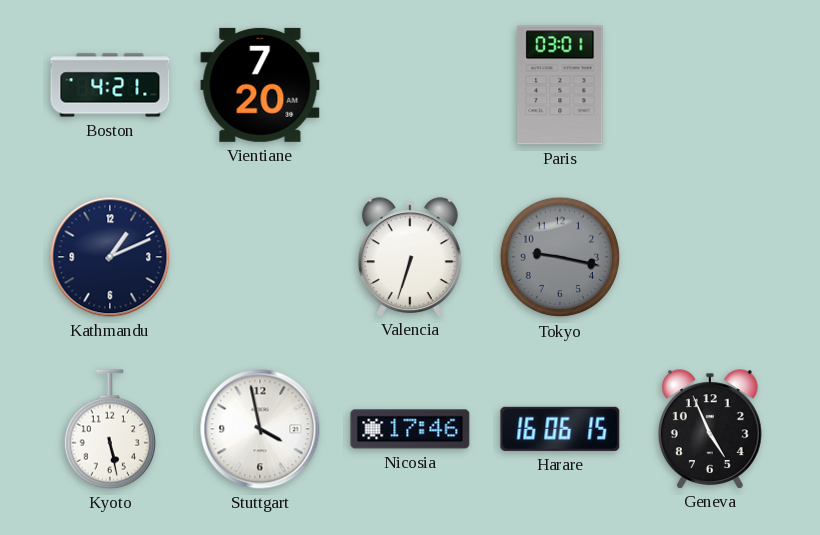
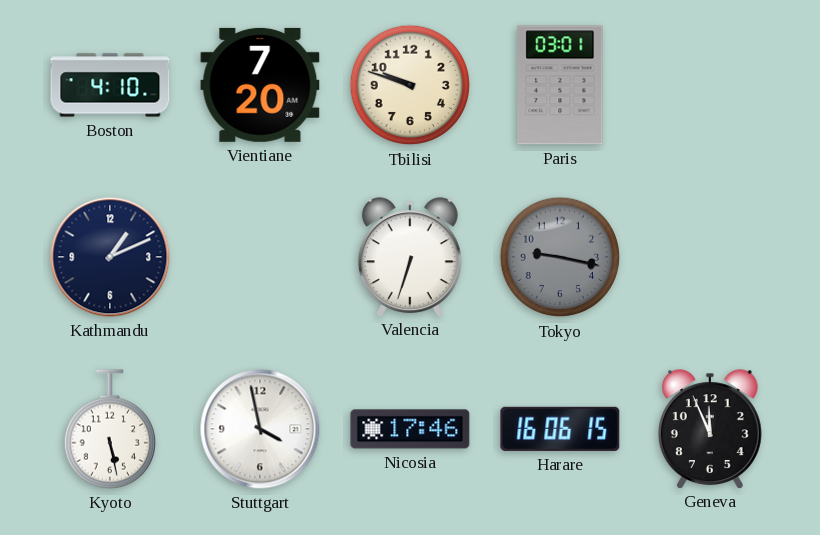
Boston: 4:21 -> 4:10
Tbilisi: none -> 9:48
Geneva: 4:56 -> 11:56
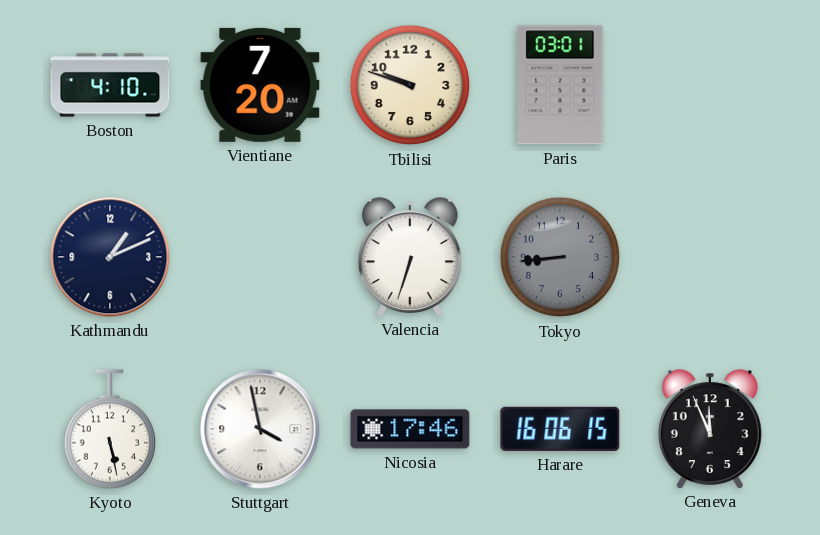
Tokyo: 9:17 -> 8:44
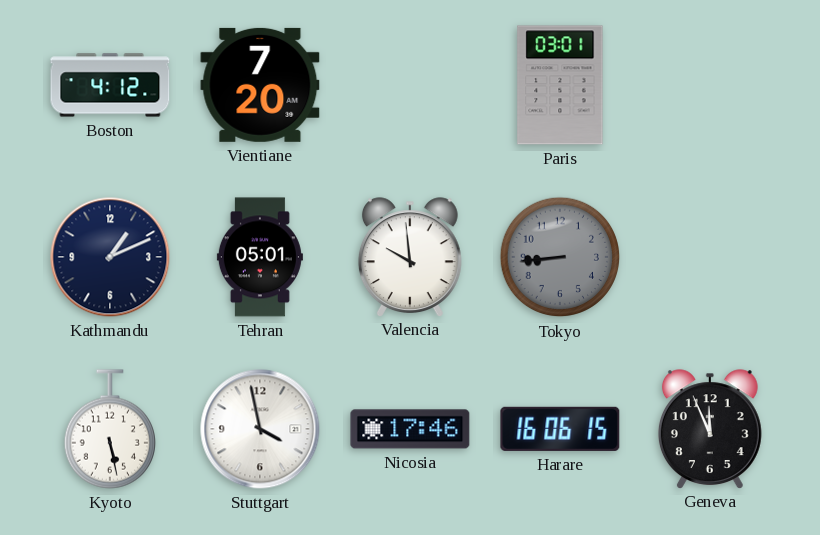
Boston: 4:10 -> 4:12
Tbilisi: 9:48 -> none
Tehran: none -> 05:01
Valencia: 6:33 -> 9:59
